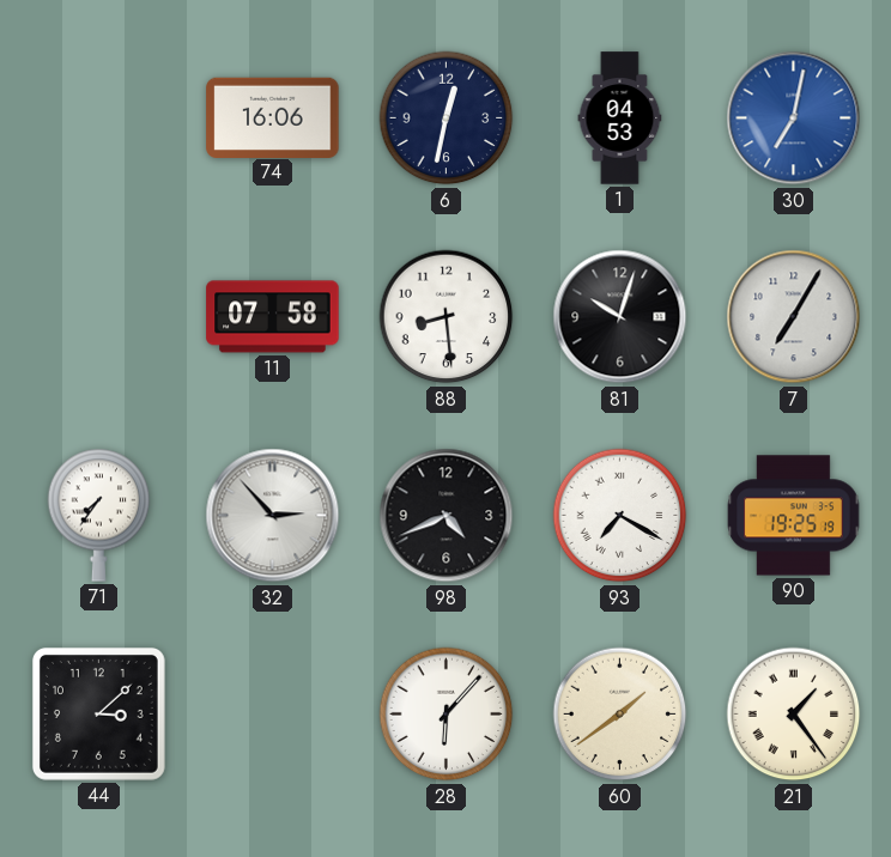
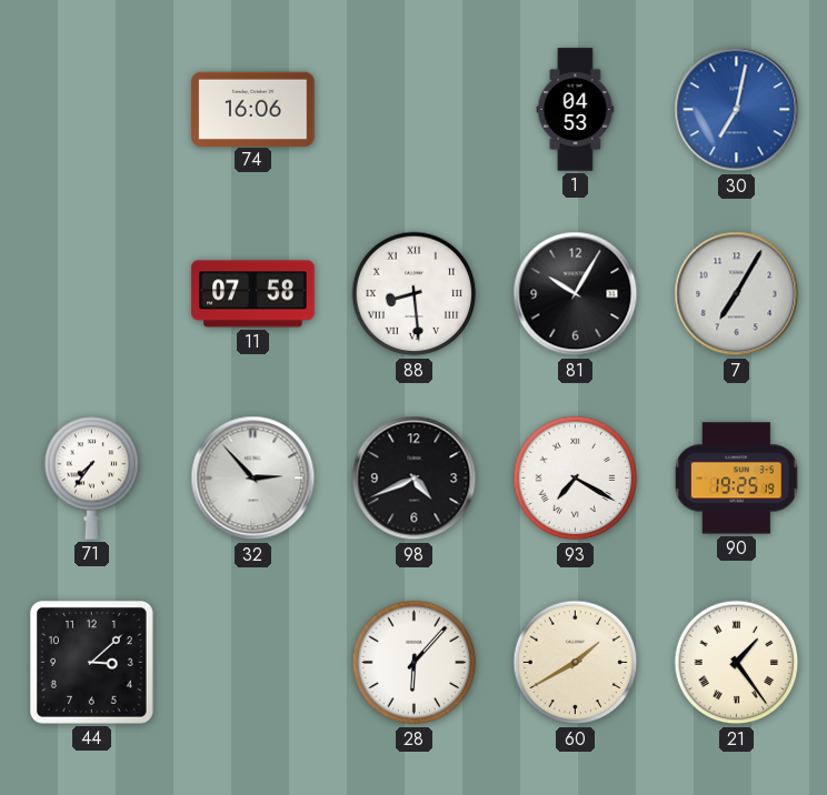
6: 12:32 -> none
88 numerals: Arabic -> Roman
81: 10:03 -> 10:05
60: 1:39 -> 1:40
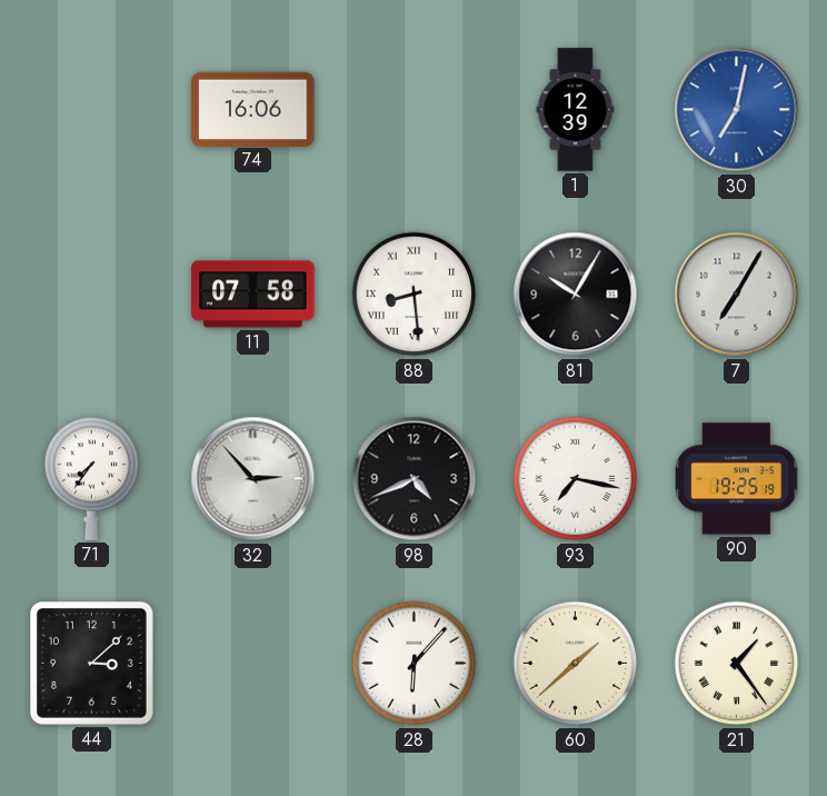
1: 04:53 -> 12:39
93: 7:20 -> 7:17
60: 1:40 -> 1:38
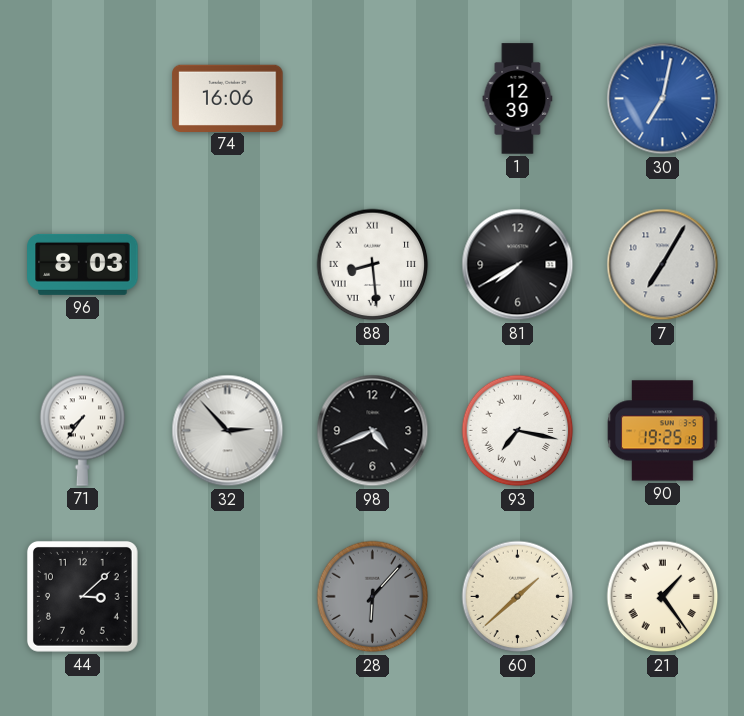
96: none -> 8:03
11: 07:58 -> none
81: 10:05 -> 7:40
28 dial: white -> grey
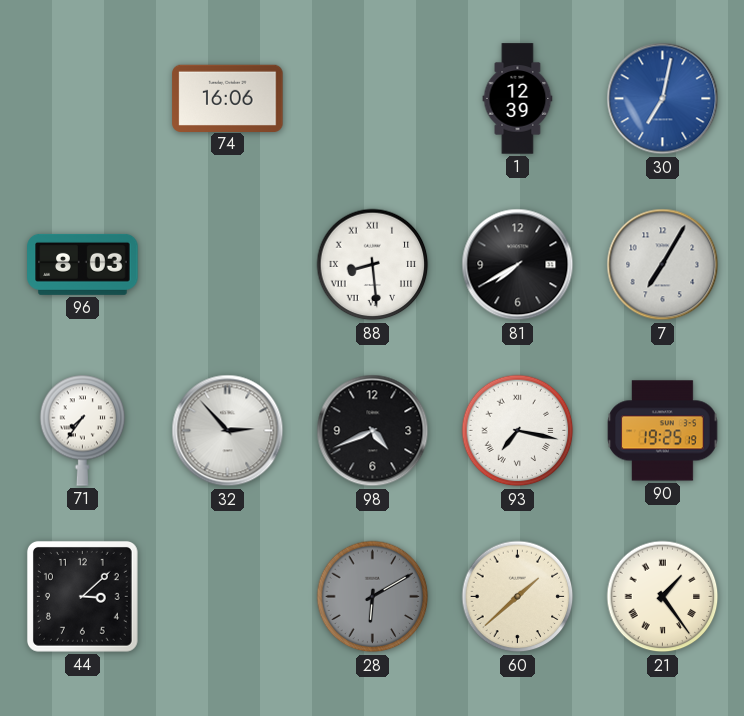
28: 6:07 -> 6:10
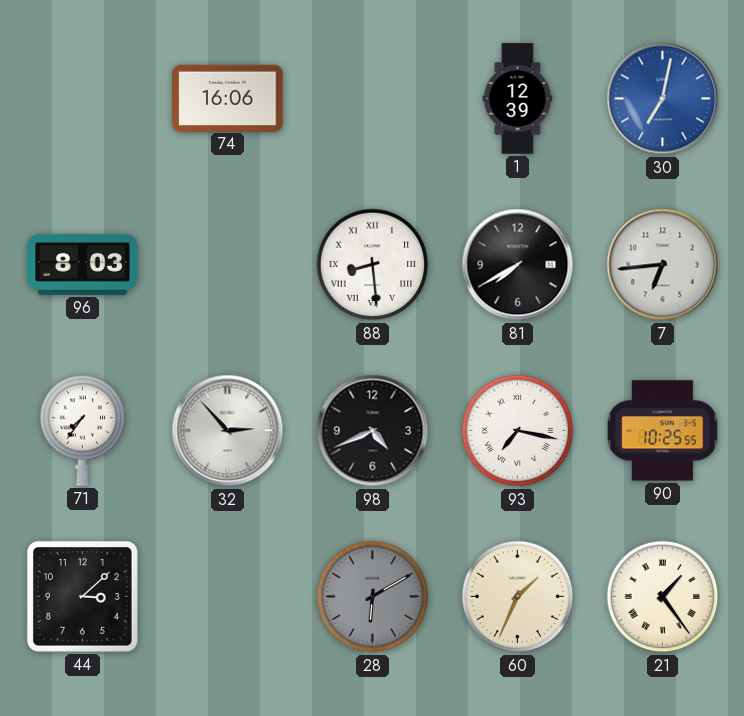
7: 7:05 -> 6:44
90: 19:25 -> 10:25
60: 1:38 -> 1:34
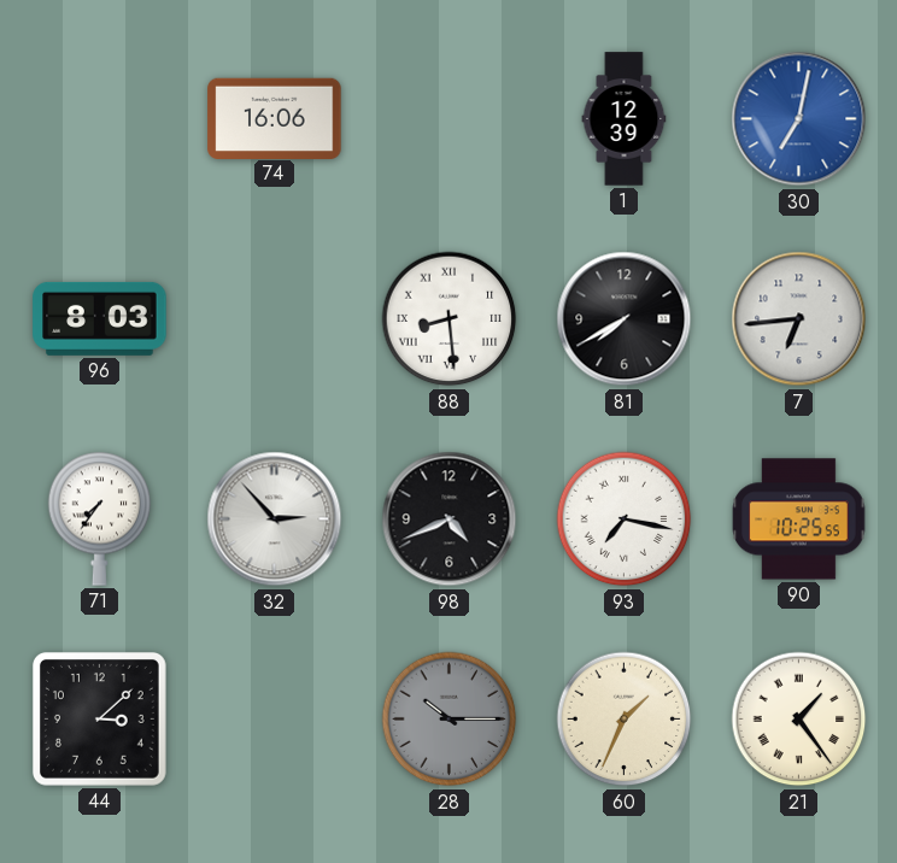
28: 6:10 -> 10:15
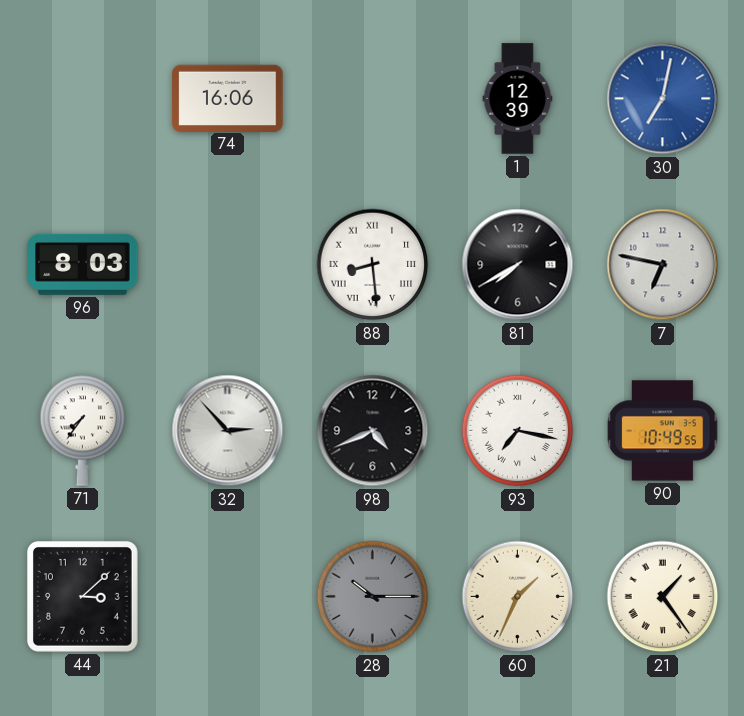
7: 6:44 -> 6:47
90: 10:25 -> 10:49
